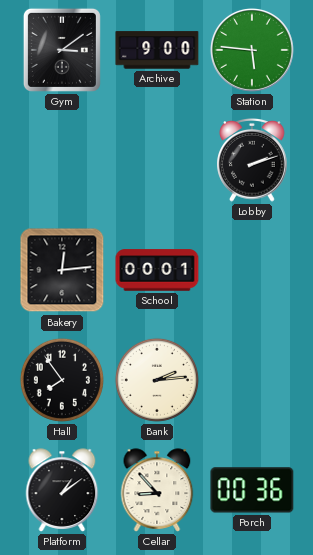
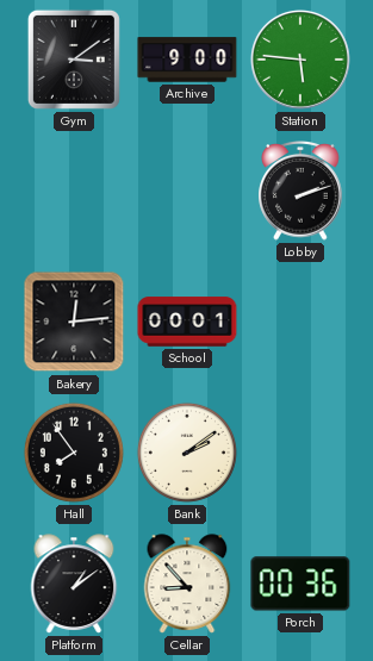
Bank: 2:14 -> 2:09
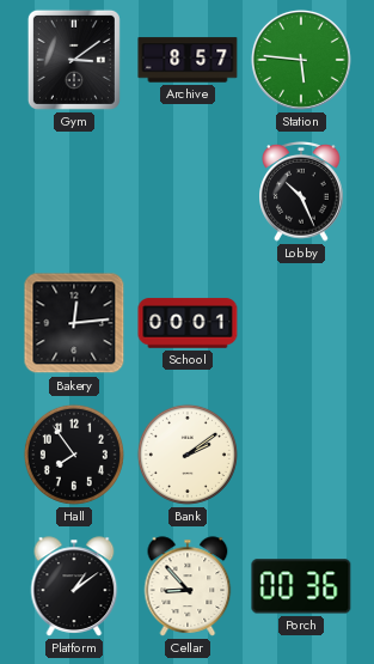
Archive: 9:00 -> 8:57
Lobby: 2:12 -> 10:26
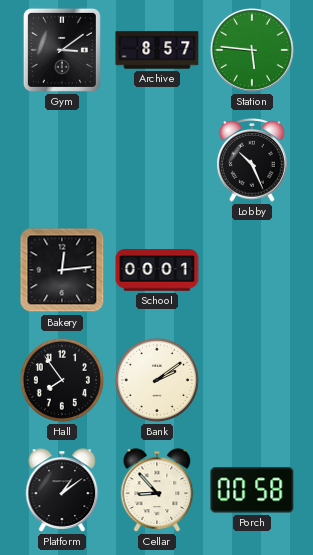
Porch: 00:36 -> 00:58
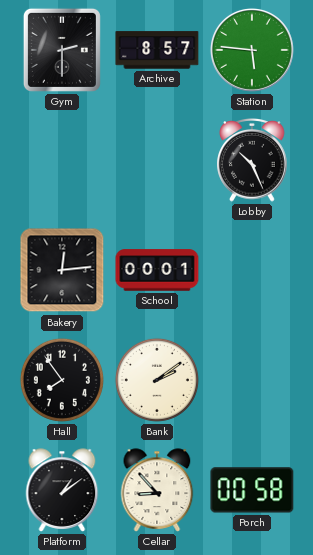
Gym: 3:09 -> 2:30
